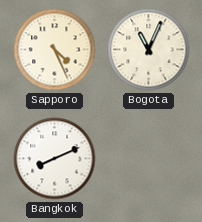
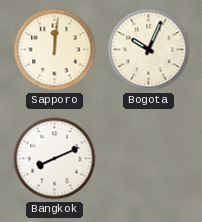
Sapporo: 4:26 -> 12:01
Bogota: 11:04 -> 10:04
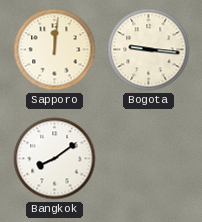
Bogota: 10:04 -> 9:16
Bangkok: 8:11 -> 8:09
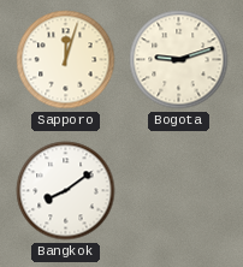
Sapporo: 12:01 -> 12:03
Bogota: 9:16 -> 9:12
